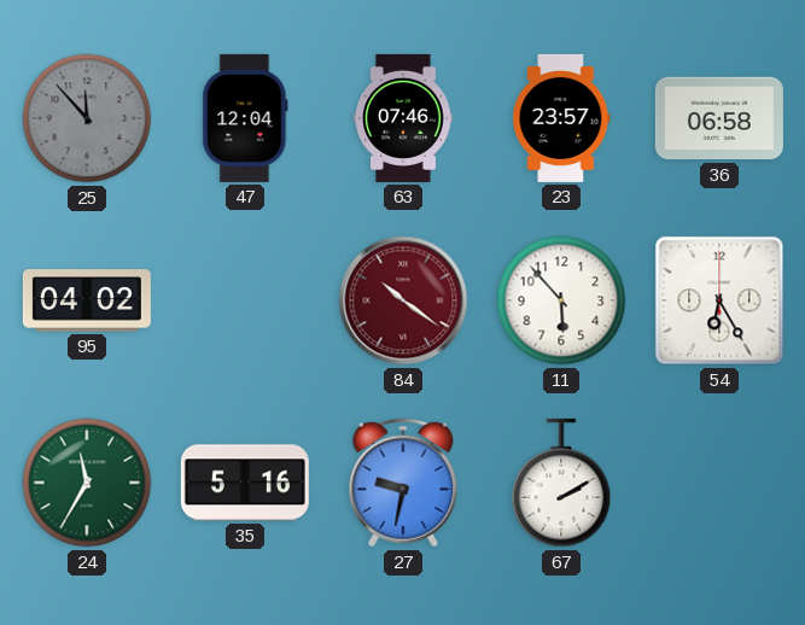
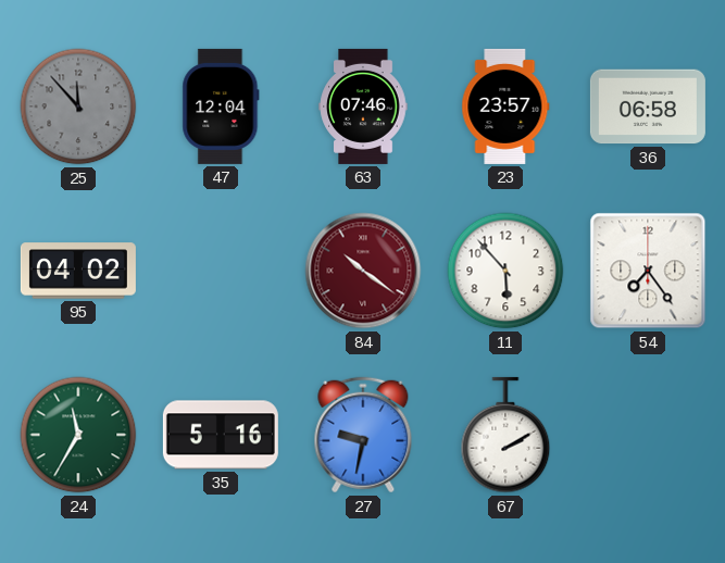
54: 6:25 -> 7:24
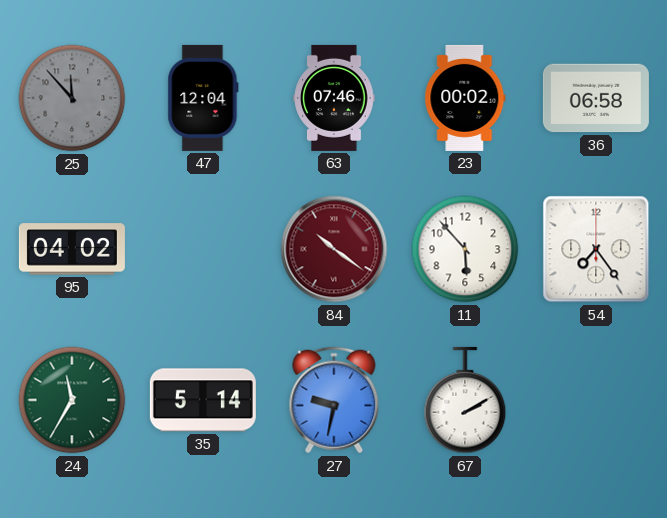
23: 23:57 -> 00:02
35: 5:16 -> 5:14
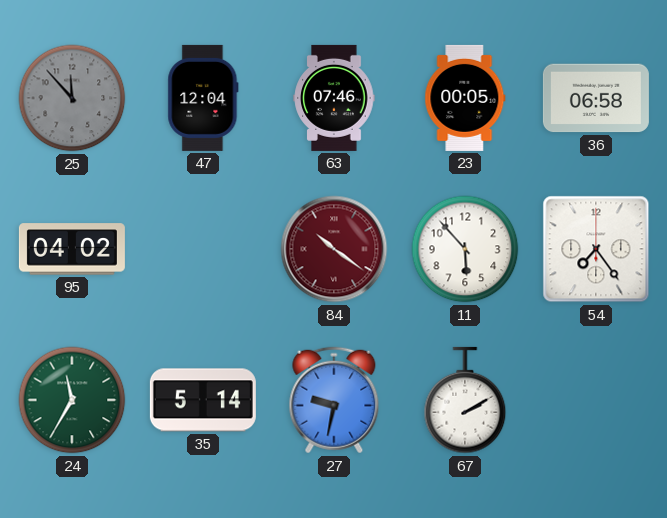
23: 00:02 -> 00:05
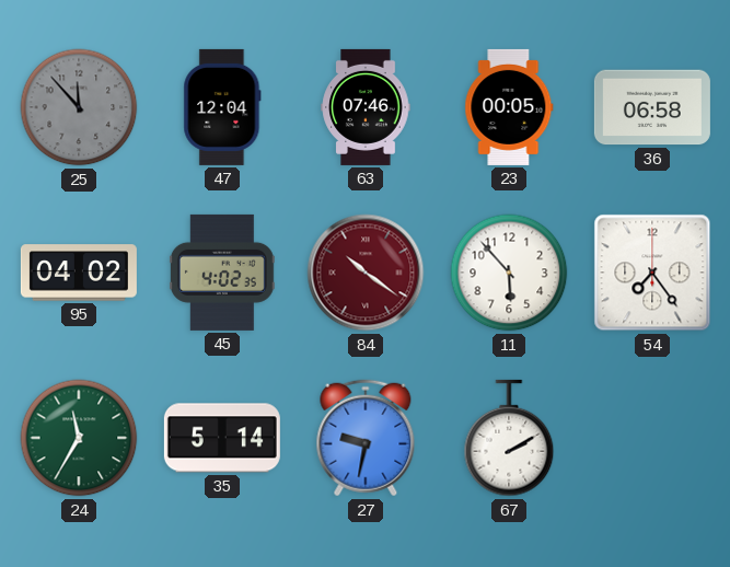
45: none -> 4:02
